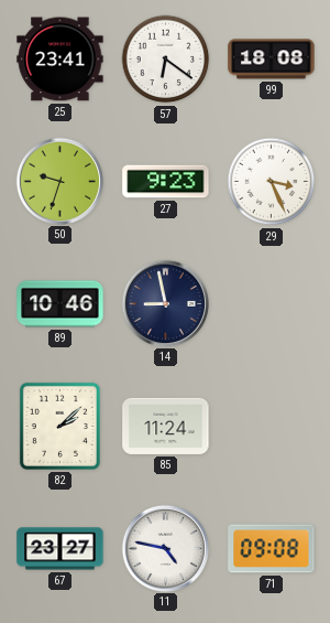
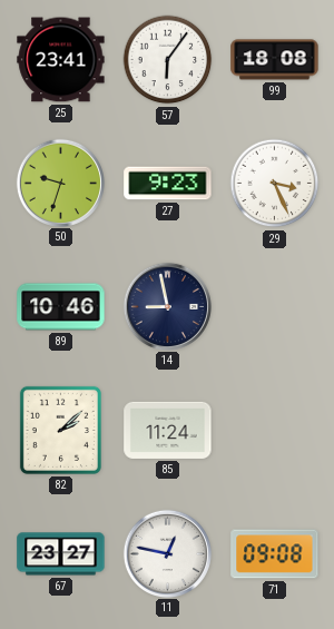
57: 6:21 -> 6:06
11: 4:47 -> 12:47
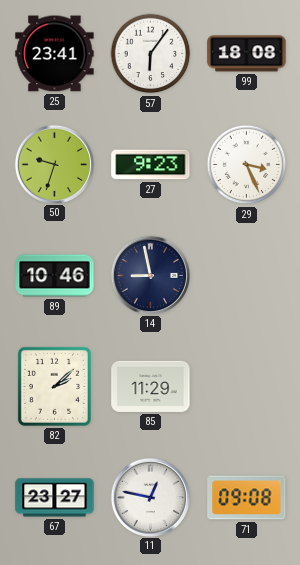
85: 11:24 -> 11:29
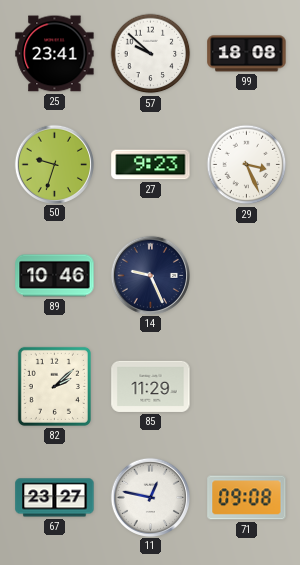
57: 6:06 -> 9:52
14: 8:58 -> 9:26
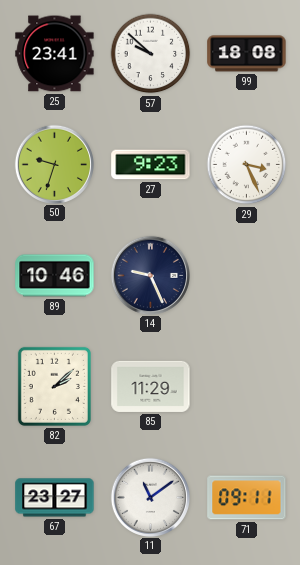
11: 12:47 -> 11:09
71: 09:08 -> 09:11
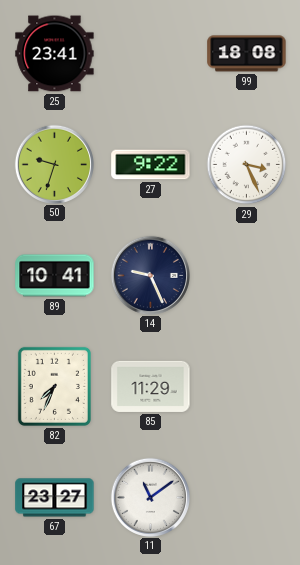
57: 9:52 -> none
27: 9:23 -> 9:22
89: 10:46 -> 10:41
82: 2:08 -> 7:34
71: 09:11 -> none
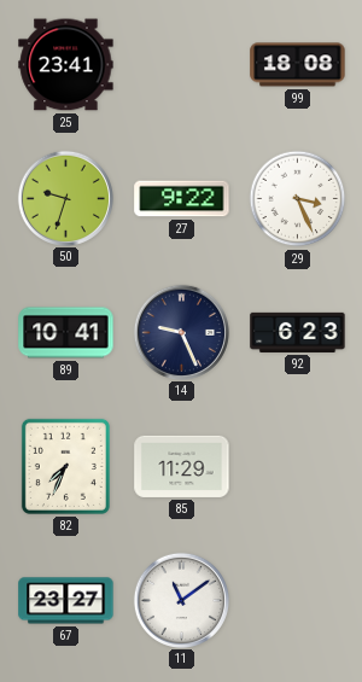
92: none -> 6:23
